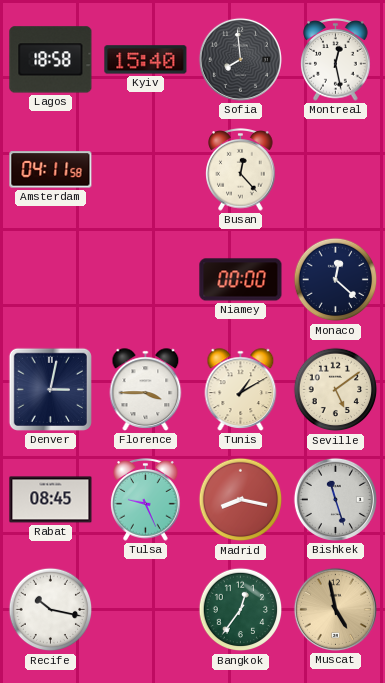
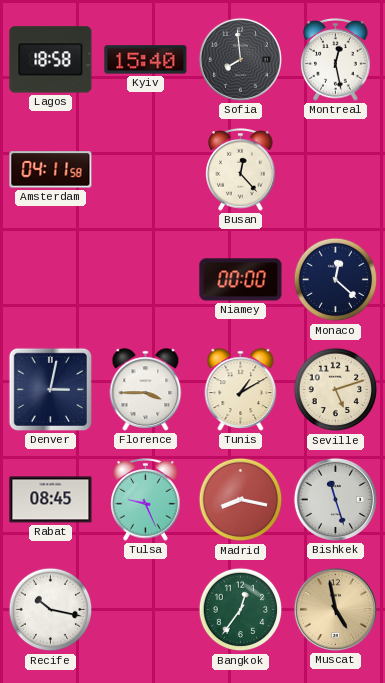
Seville: 5:09 -> 5:12
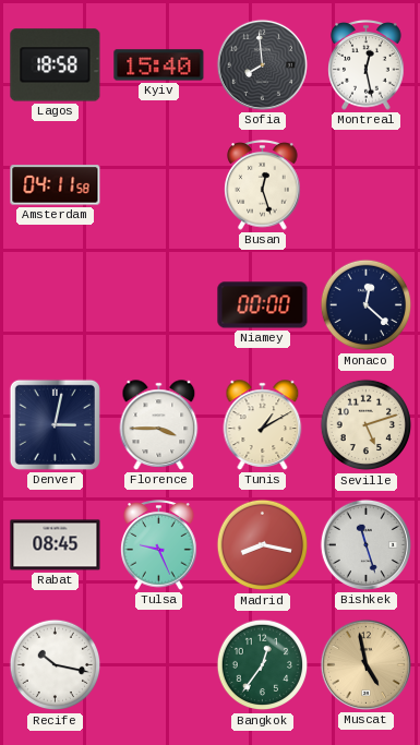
Busan: 12:23 -> 12:27
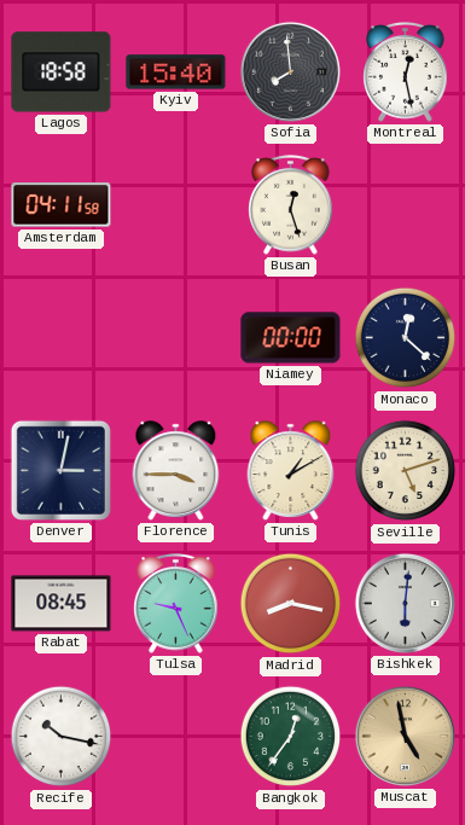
Bishkek: 11:27 -> 6:01
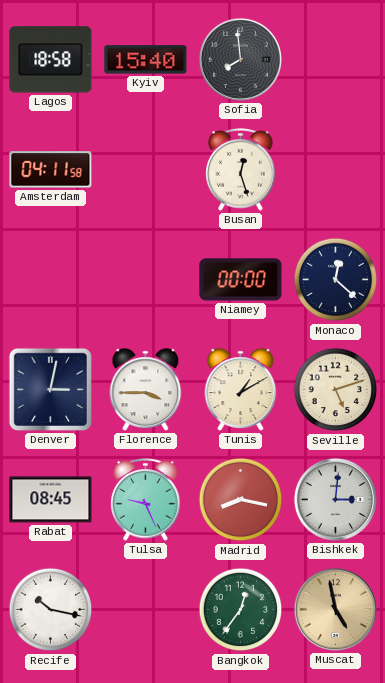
Montreal: 12:28 -> none
Bishkek: 6:01 -> 3:01
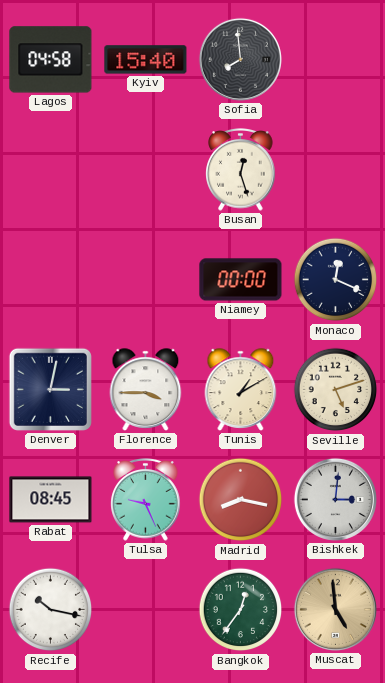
Lagos: 18:58 -> 04:58
Amsterdam: 04:11 -> none
Monaco: 12:22 -> 12:19
Muscat: 4:58 -> 4:59
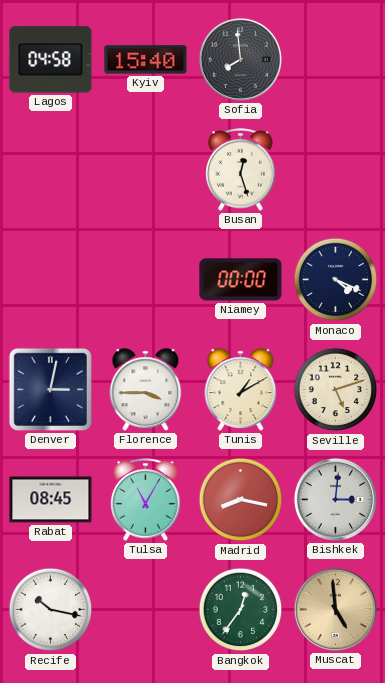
Monaco: 12:19 -> 4:19
Tulsa: 9:26 -> 11:05
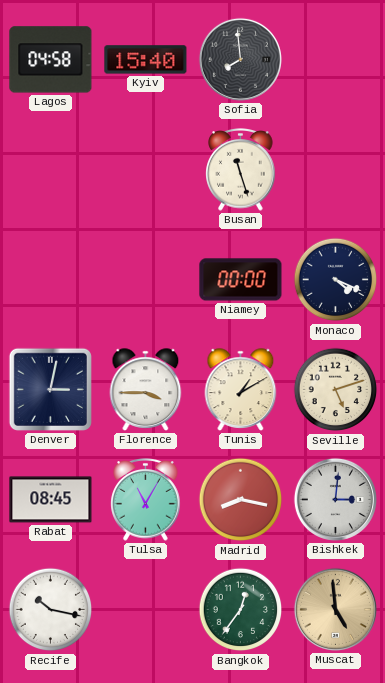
Busan: 12:27 -> 11:27
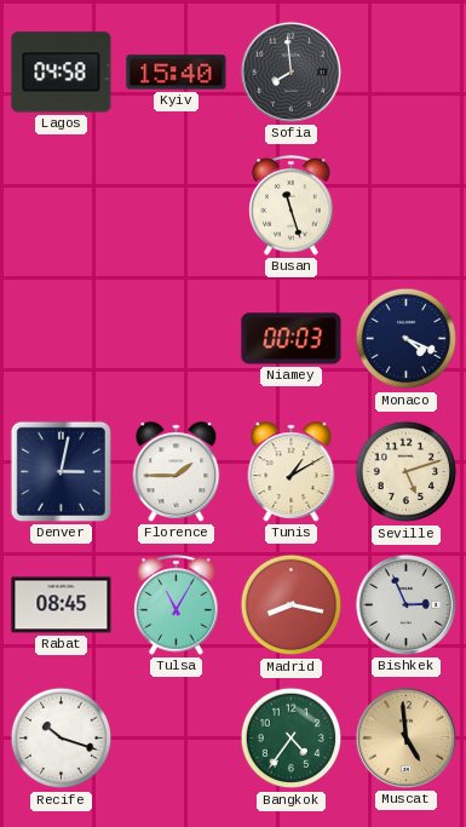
Niamey: 00:00 -> 00:03
Florence: 3:45 -> 1:45
Bishkek: 3:01 -> 2:56
Recife: 10:17 -> 10:18
Bangkok: 12:36 -> 4:36
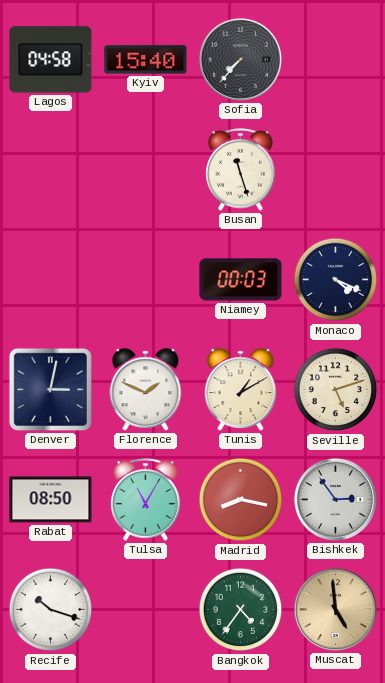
Sofia: 7:59 -> 7:37
Florence: 1:45 -> 1:49
Rabat: 08:45 -> 08:50
Bishkek: 2:56 -> 2:54
